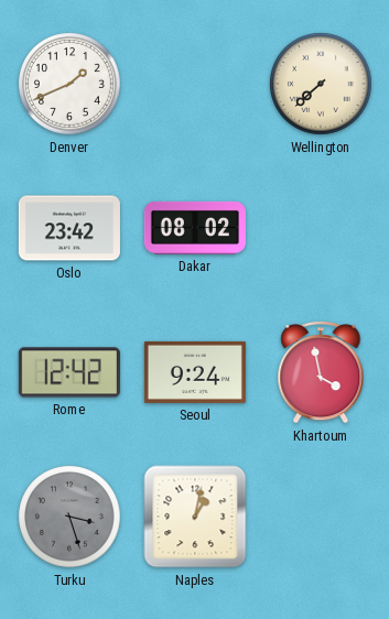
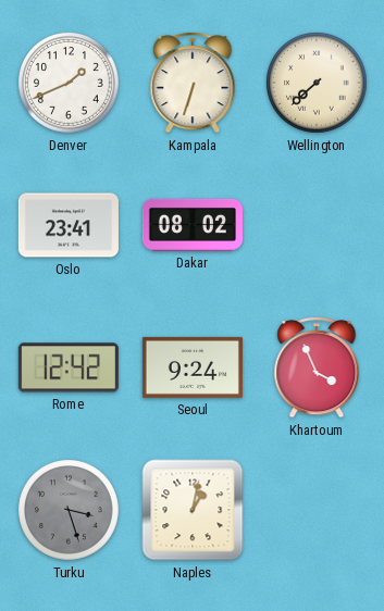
Kampala: none -> 6:33
Oslo: 23:42 -> 23:41
Khartoum: 3:58 -> 3:56
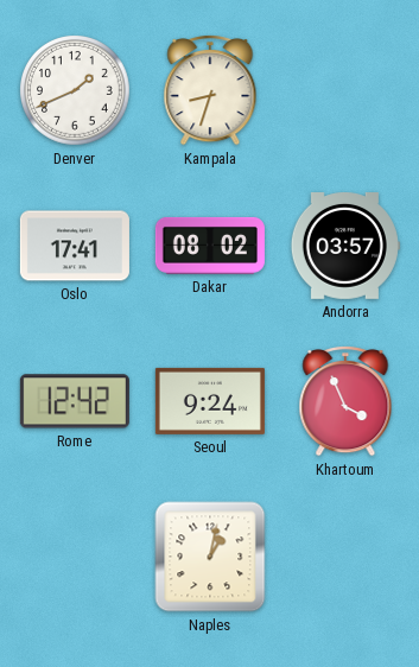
Kampala: 6:33 -> 8:33
Wellington: 7:38 -> none
Oslo: 23:41 -> 17:41
Andorra: none -> 03:57
Turku: 3:27 -> none
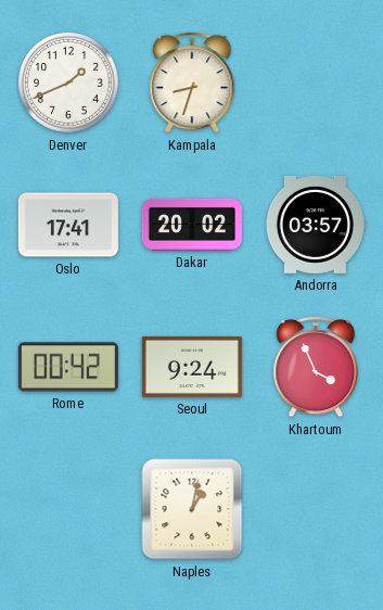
Dakar: 08:02 -> 20:02
Rome: 12:42 -> 00:42
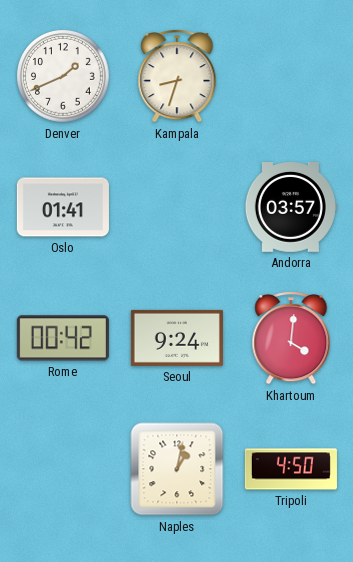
Oslo: 17:41 -> 01:41
Dakar: 20:02 -> none
Khartoum: 3:56 -> 4:01
Tripoli: none -> 4:50
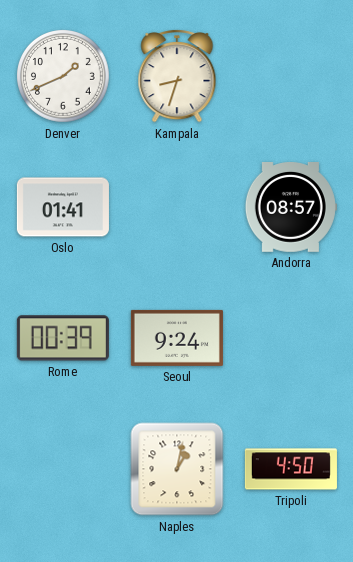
Andorra: 03:57 -> 08:57
Rome: 00:42 -> 00:39
Khartoum: 4:01 -> none
